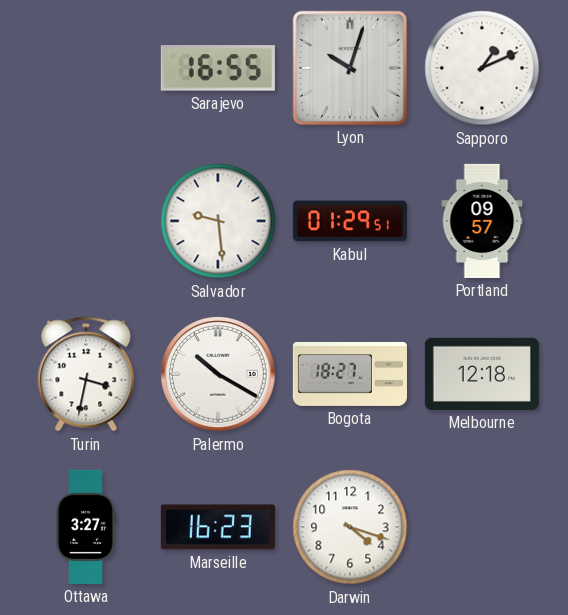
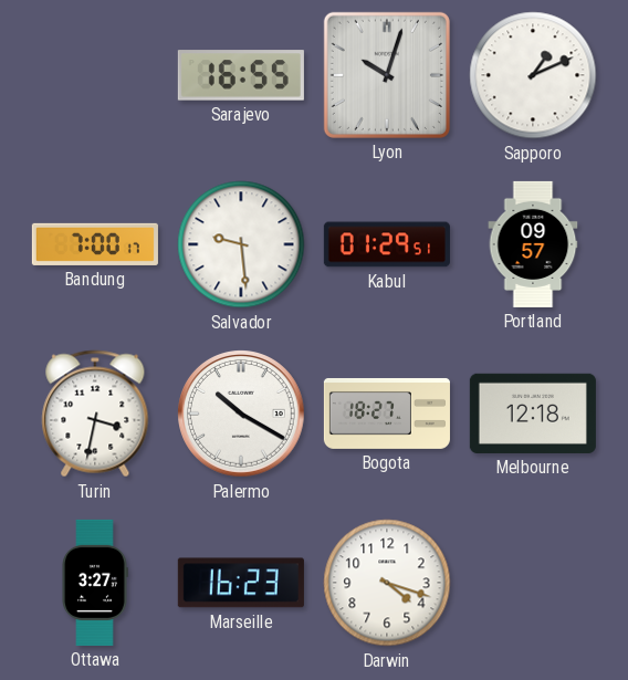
Bandung: none -> 7:00
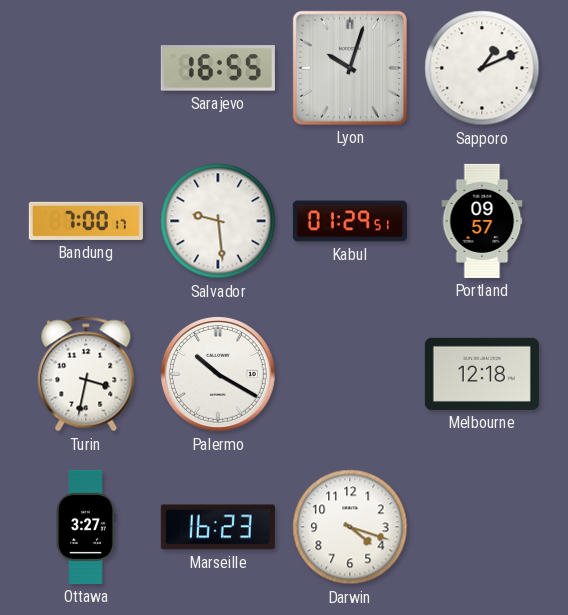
Bogota: 18:27 -> none
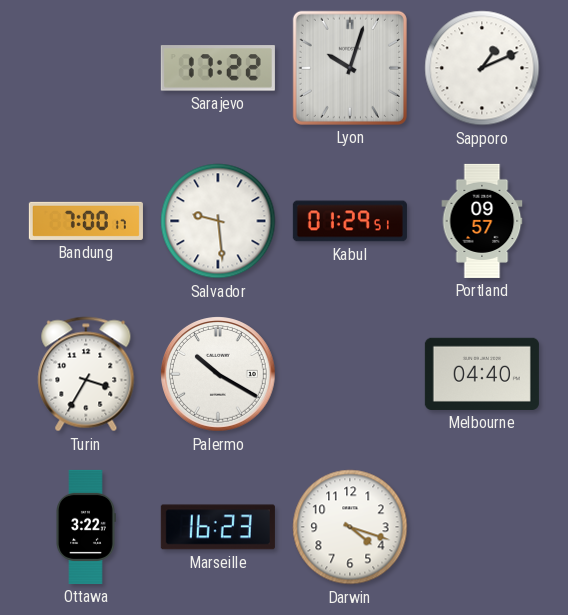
Sarajevo: 16:55 -> 17:22
Turin: 3:32 -> 3:35
Melbourne: 12:18 -> 04:40
Ottawa: 3:27 -> 3:22
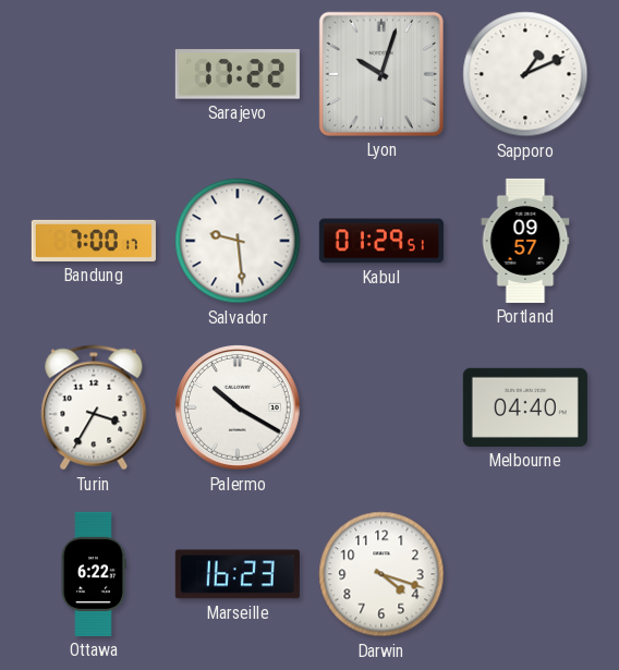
Ottawa: 3:22 -> 6:22
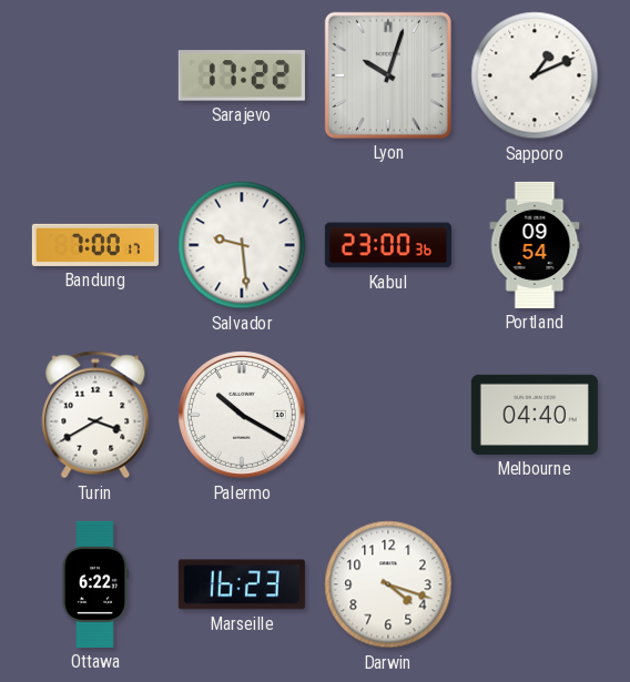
Kabul: 01:29 -> 23:00
Portland: 09:57 -> 09:54
Turin: 3:35 -> 3:40
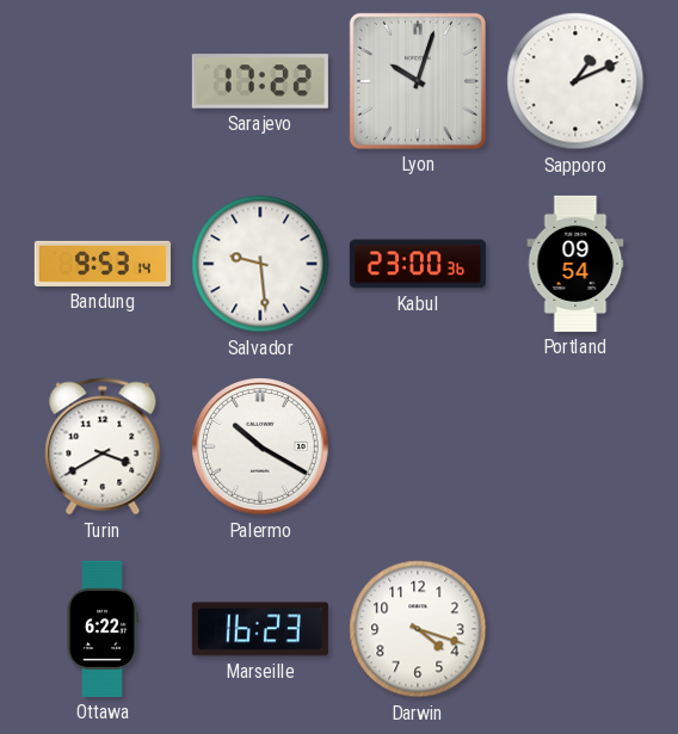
Bandung: 7:00 -> 9:53
Melbourne: 04:40 -> none
